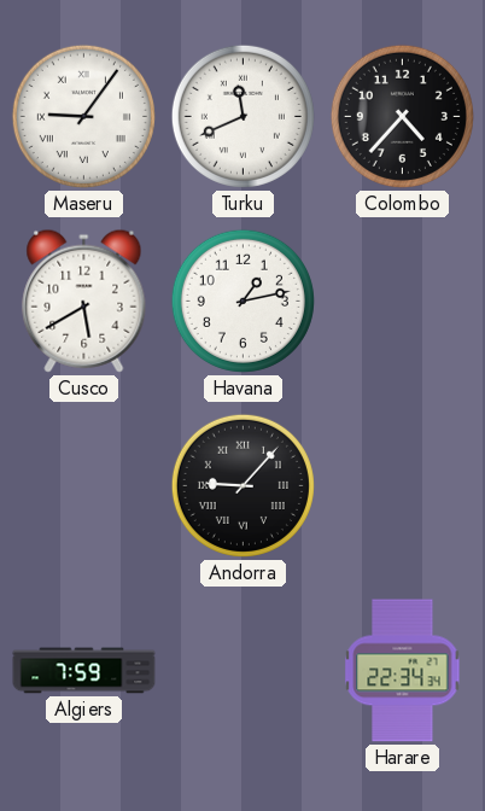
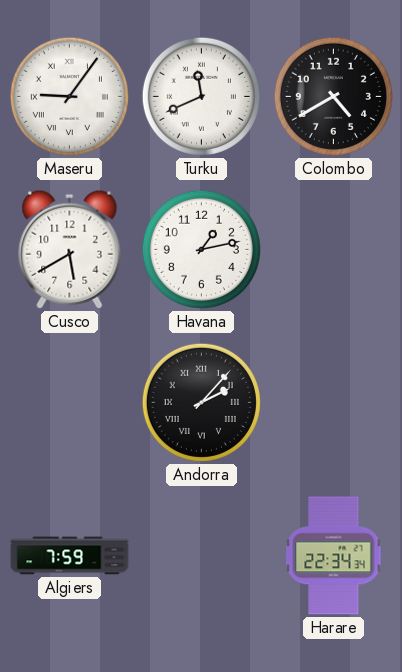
Colombo: 4:37 -> 4:40
Andorra: 9:07 -> 2:07
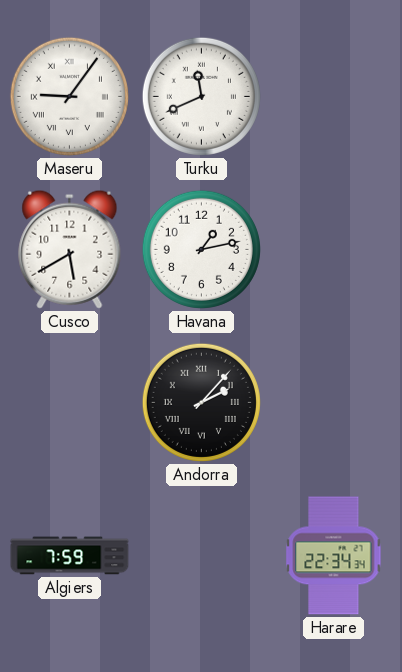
Colombo: 4:40 -> none
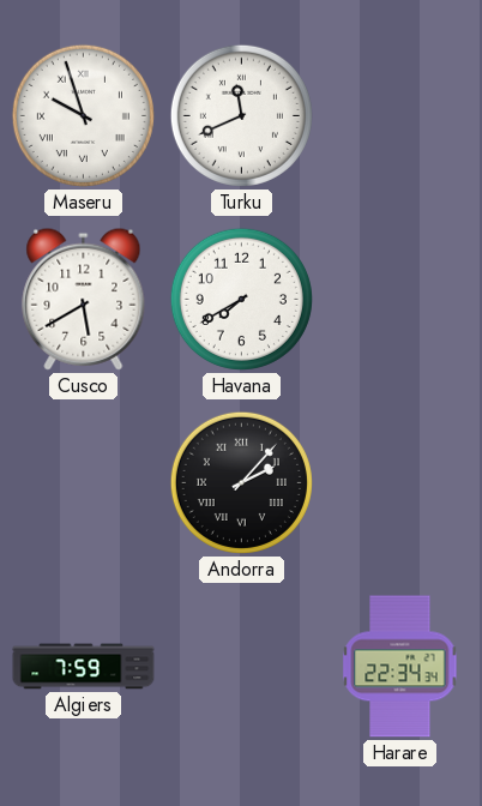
Maseru: 9:06 -> 9:57
Havana: 1:13 -> 7:40
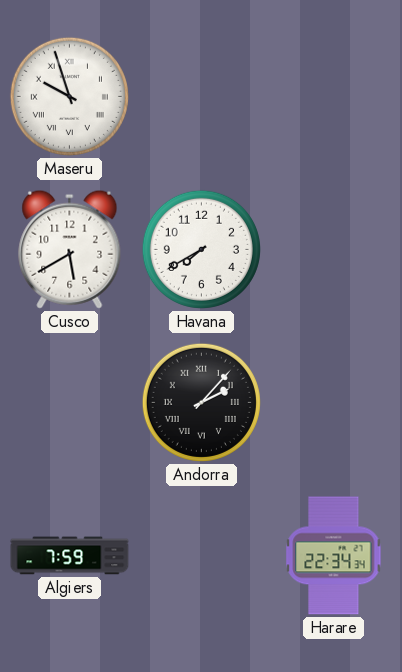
Turku: 11:41 -> none
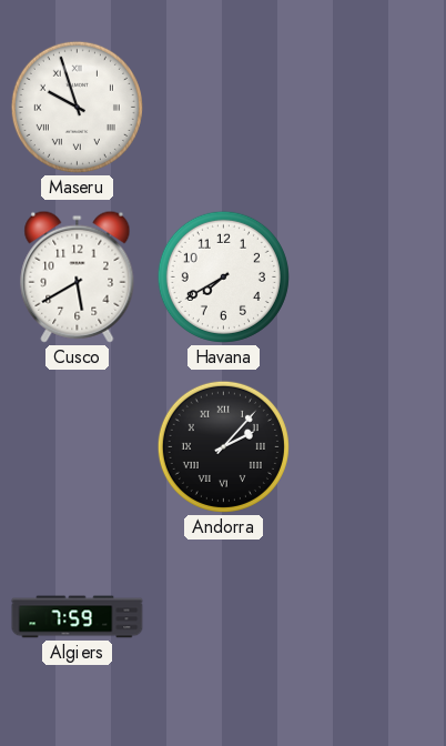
Harare: 22:34 -> none
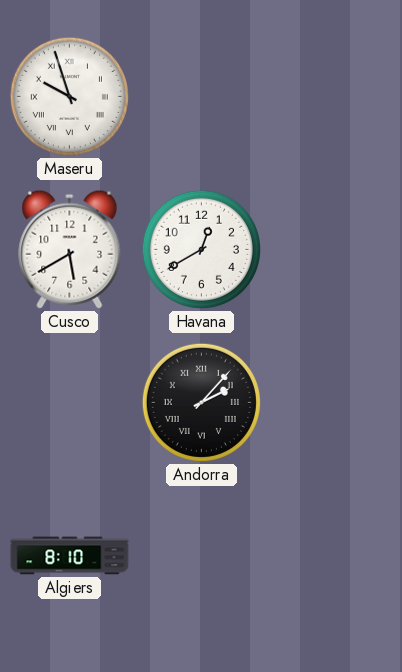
Havana: 7:40 -> 12:40
Algiers: 7:59 -> 8:10
